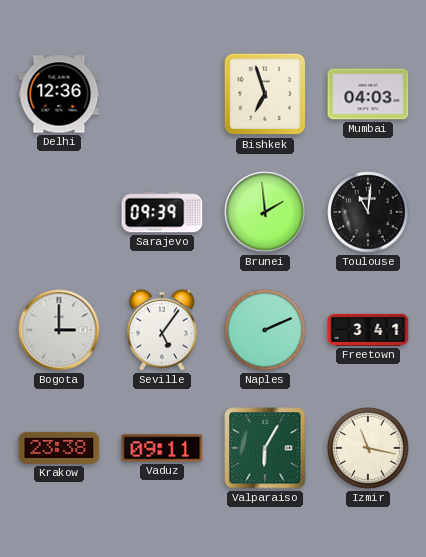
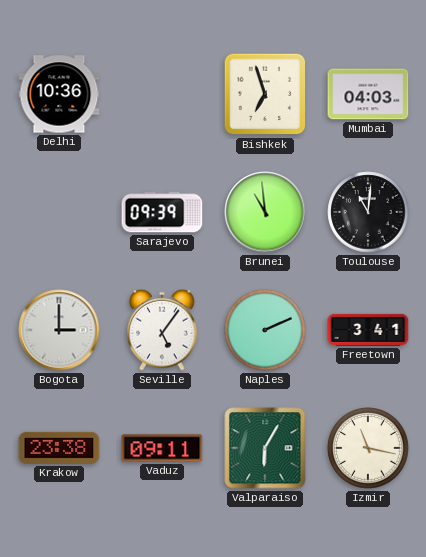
Delhi: 12:36 -> 10:36
Brunei: 1:59 -> 10:59
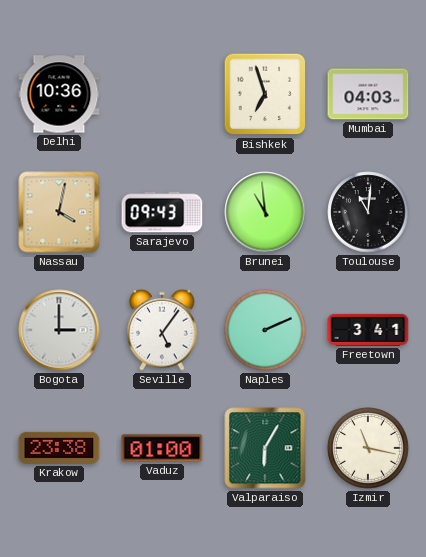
Nassau: none -> 4:02
Sarajevo: 09:39 -> 09:43
Vaduz: 09:11 -> 01:00
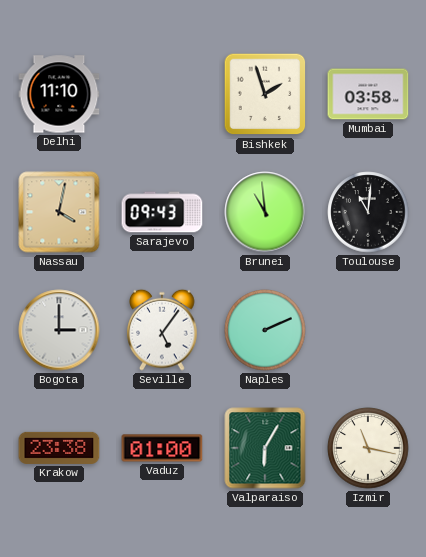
Delhi: 10:36 -> 11:10
Bishkek: 6:57 -> 1:57
Mumbai: 04:03 -> 03:58
Freetown: 3:41 -> none
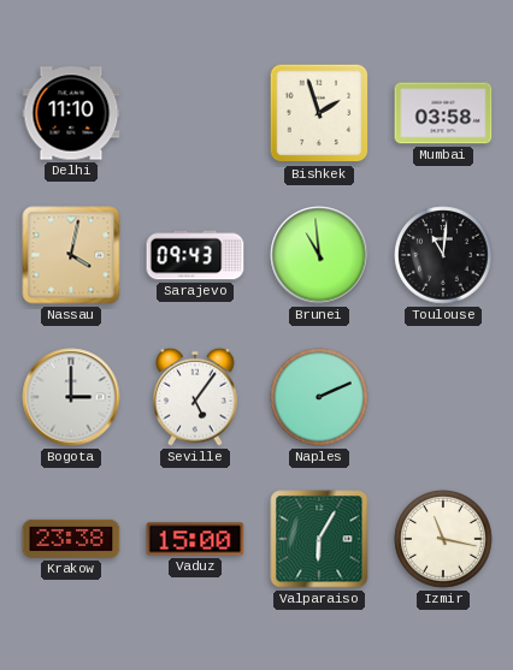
Vaduz: 01:00 -> 15:00
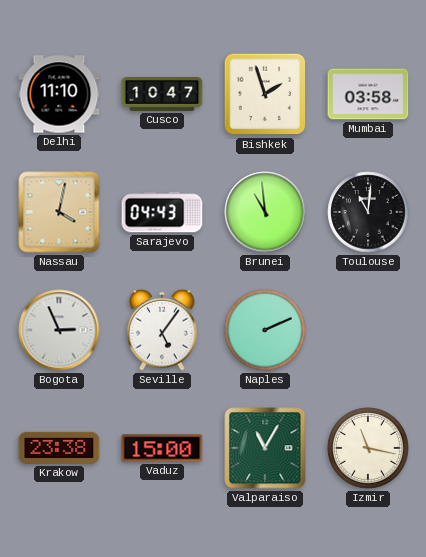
Cusco: none -> 10:47
Sarajevo: 09:43 -> 04:43
Bogota: 3:00 -> 2:56
Valparaiso: 6:05 -> 11:05
